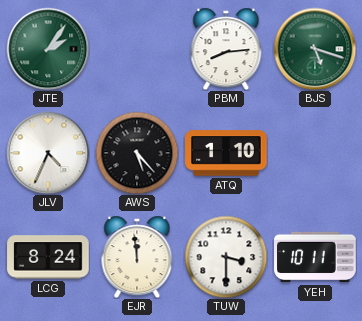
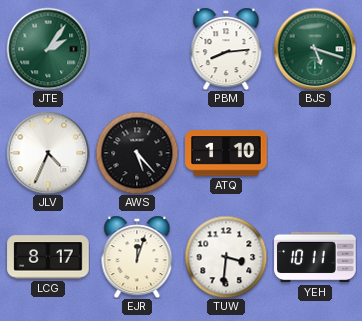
LCG: 8:24 -> 8:17
EJR: 11:59 -> 12:03
TUW: 3:30 -> 3:31
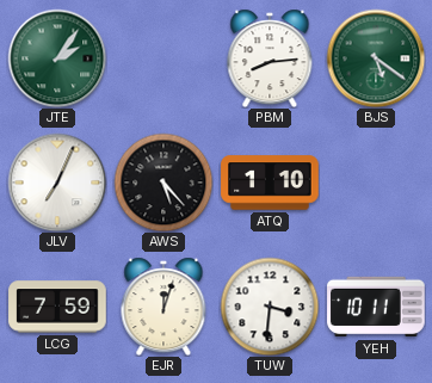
BJS: 5:18 -> 5:21
JLV: 4:34 -> 7:04
LCG: 8:17 -> 7:59
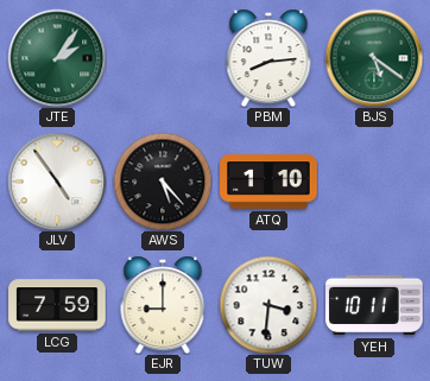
JLV: 7:04 -> 4:54
EJR: 12:03 -> 9:00
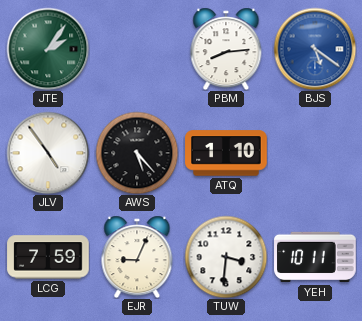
BJS dial: green -> blue
EJR: 9:00 -> 9:04
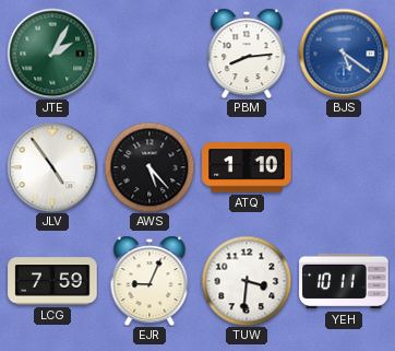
JTE: 2:06 -> 2:05
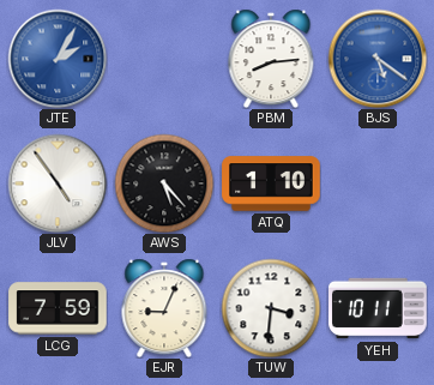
JTE dial: green -> blue
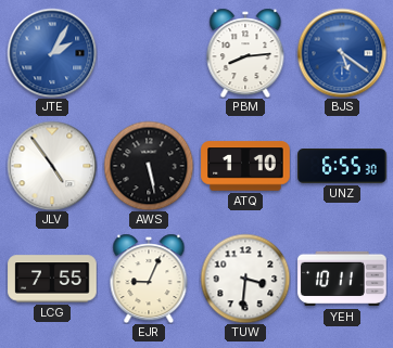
AWS: 5:23 -> 5:28
UNZ: none -> 6:55
LCG: 7:59 -> 7:55
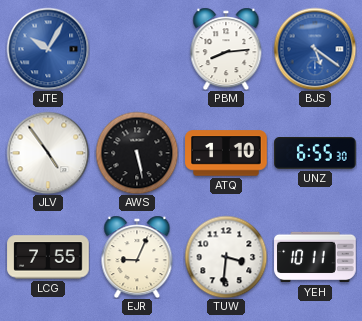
JTE: 2:05 -> 10:05
